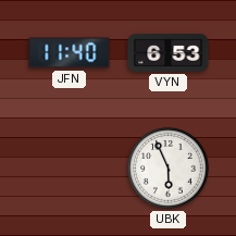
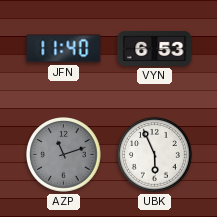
AZP: none -> 11:12
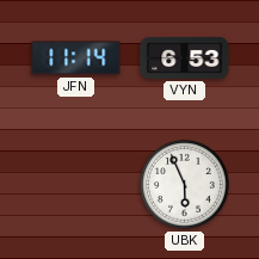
JFN: 11:40 -> 11:14
AZP: 11:12 -> none
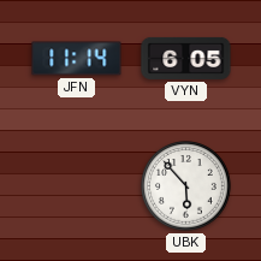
VYN: 6:53 -> 6:05
UBK: 5:56 -> 5:53
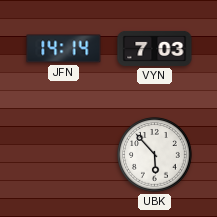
JFN: 11:14 -> 14:14
VYN: 6:05 -> 7:03
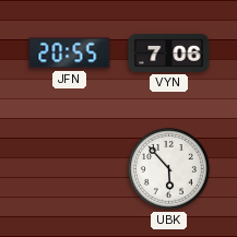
JFN: 14:14 -> 20:55
VYN: 7:03 -> 7:06
